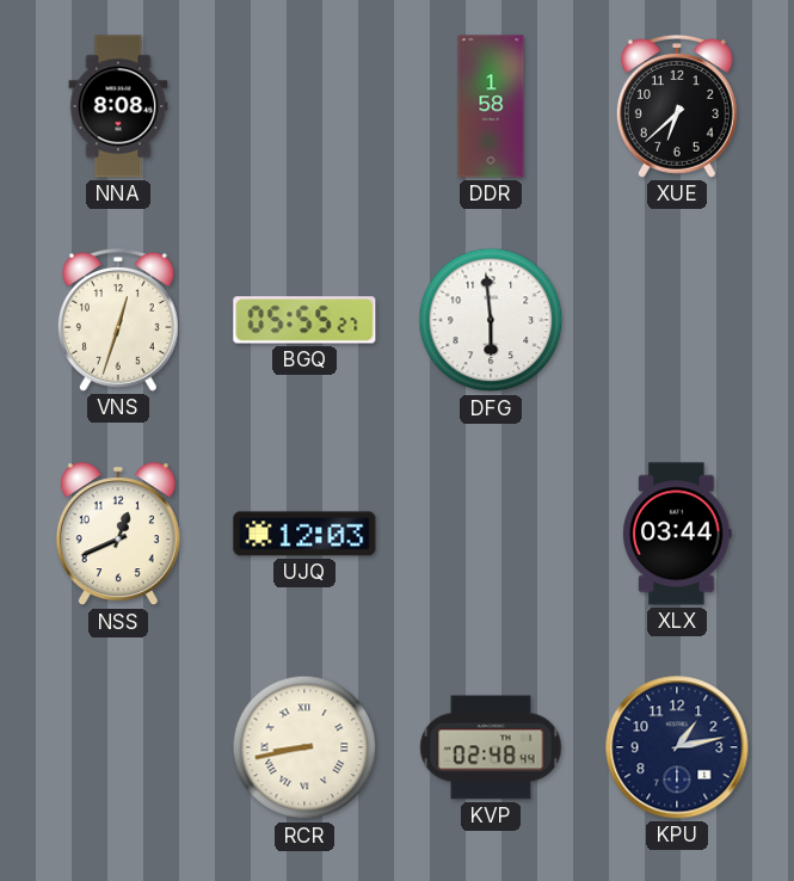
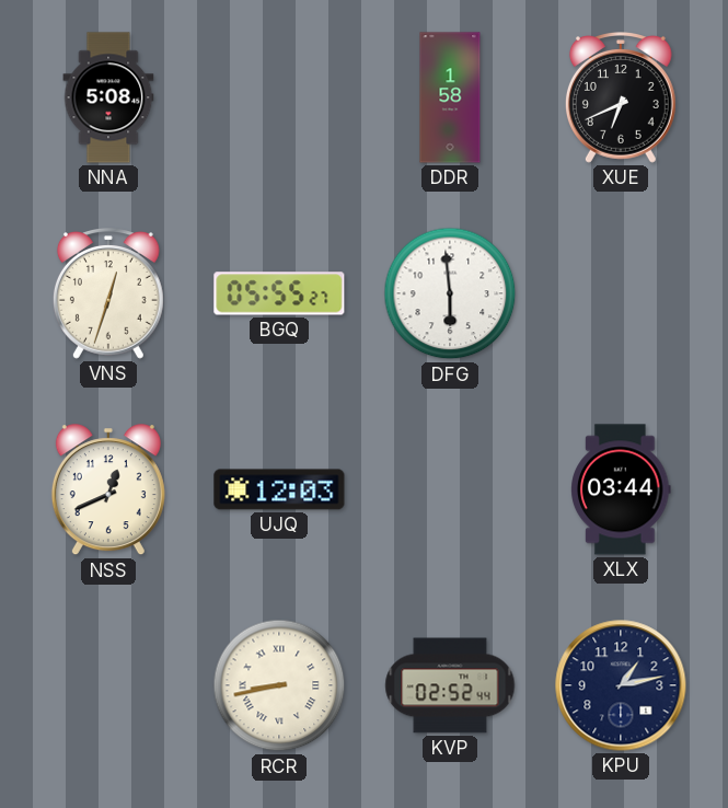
NNA: 8:08 -> 5:08
XUE: 6:38 -> 6:41
KVP: 02:48 -> 02:52
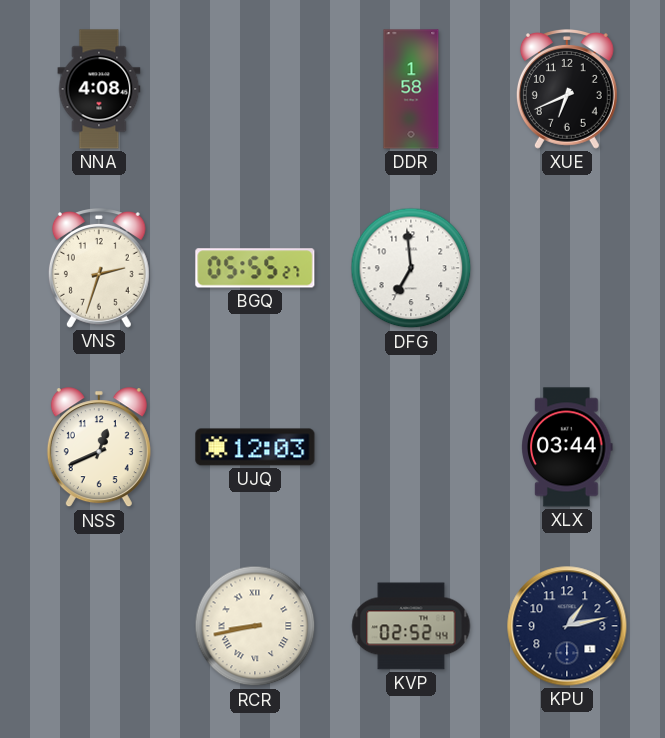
NNA: 5:08 -> 4:08
VNS: 12:33 -> 2:33
DFG: 5:59 -> 6:59
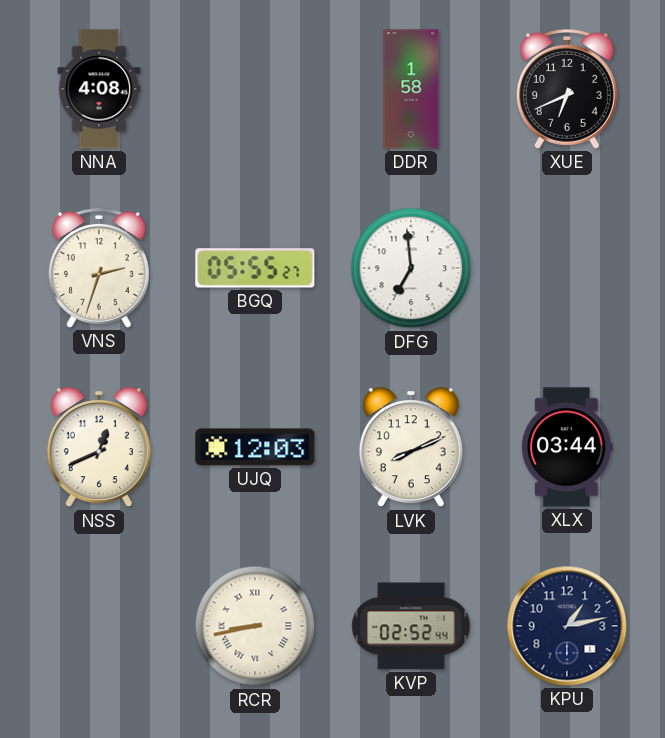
LVK: none -> 8:11
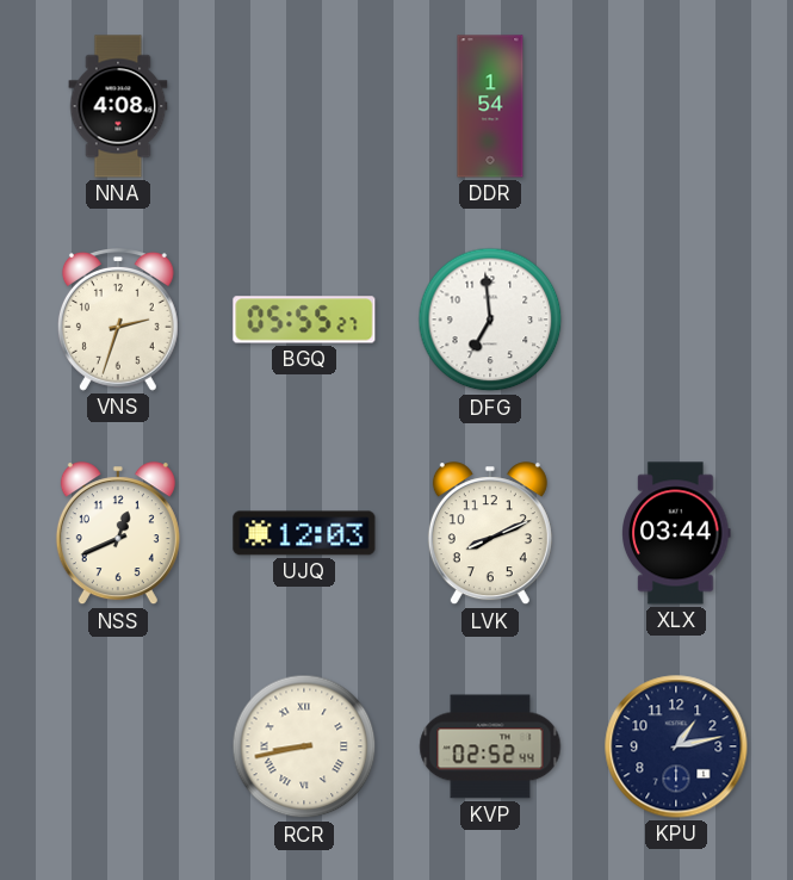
DDR: 1:58 -> 1:54
XUE: 6:41 -> none
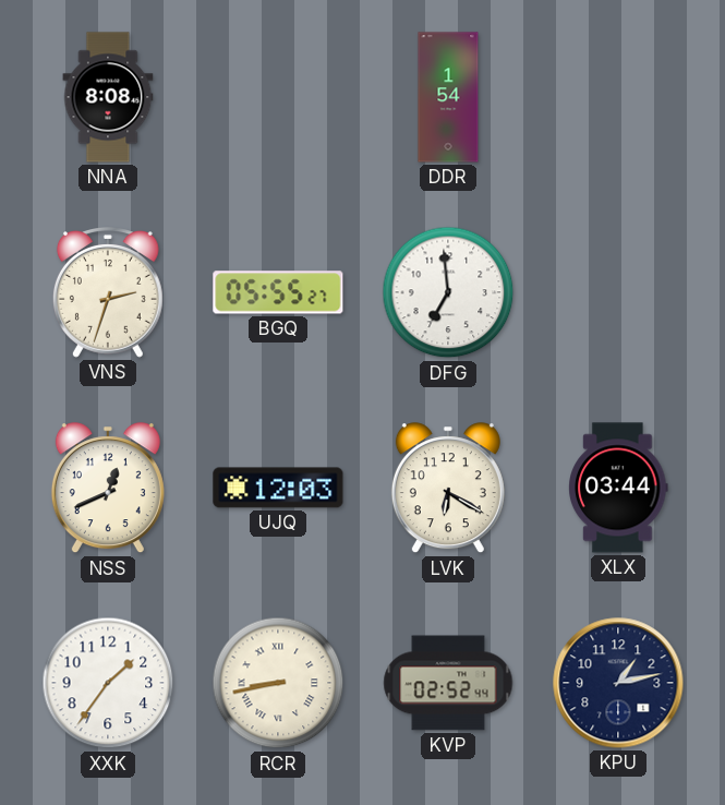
NNA: 4:08 -> 8:08
LVK: 8:11 -> 6:20
XXK: none -> 1:36
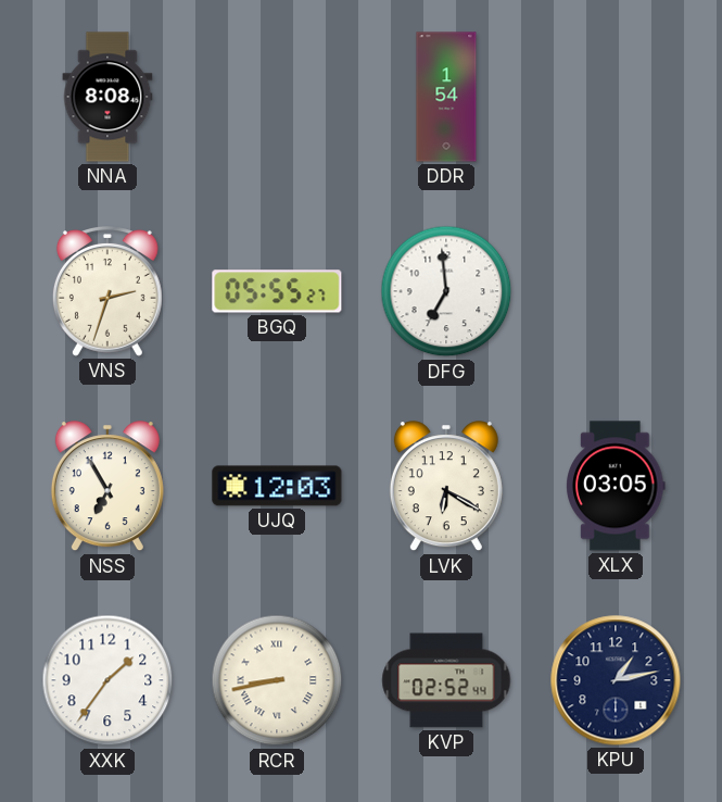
NSS: 12:41 -> 6:55
XLX: 03:44 -> 03:05
